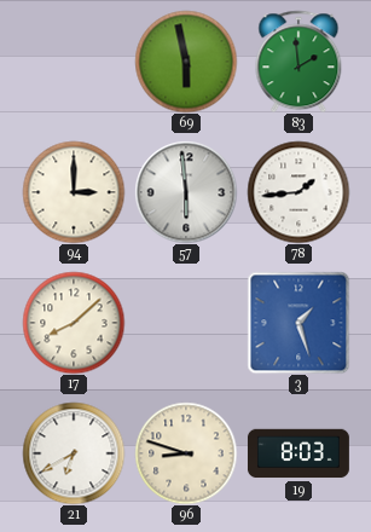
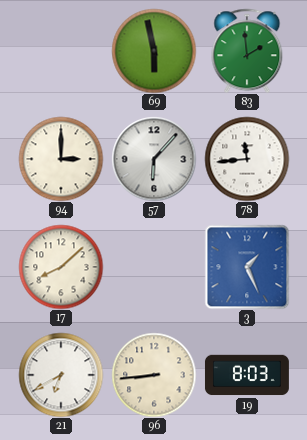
57: 5:59 -> 6:07
78: 1:44 -> 11:44
3: 1:27 -> 1:26
96: 8:48 -> 8:44
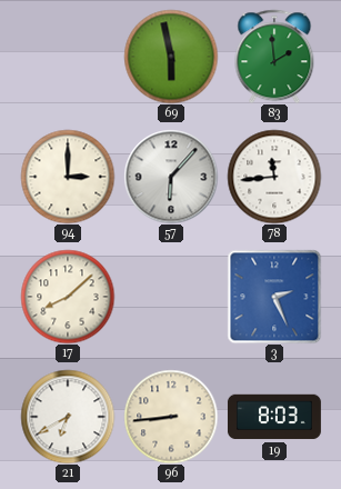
3: 1:26 -> 2:26
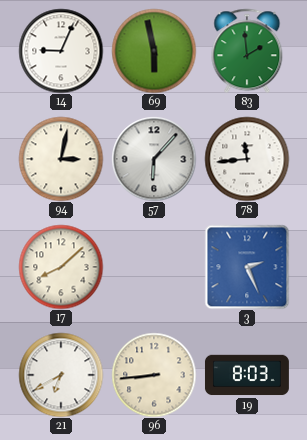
14: none -> 9:04
94: 3:00 -> 3:02
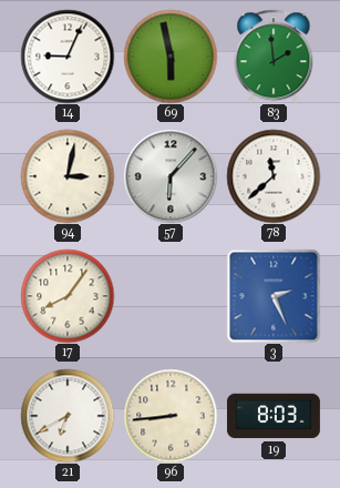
78: 11:44 -> 11:38
17: 8:08 -> 8:06
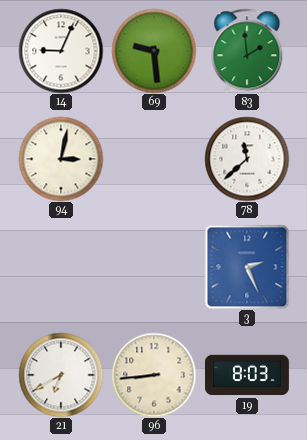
69: 5:58 -> 9:29
57: 6:07 -> none
17: 8:06 -> none
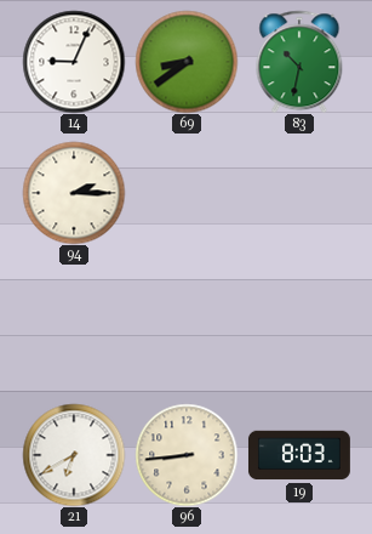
69: 9:29 -> 8:39
83: 1:59 -> 10:32
94: 3:02 -> 2:15
78: 11:38 -> none
3: 2:26 -> none
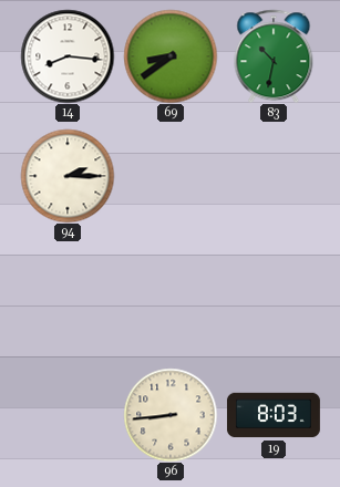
14: 9:04 -> 8:16
21: 6:40 -> none
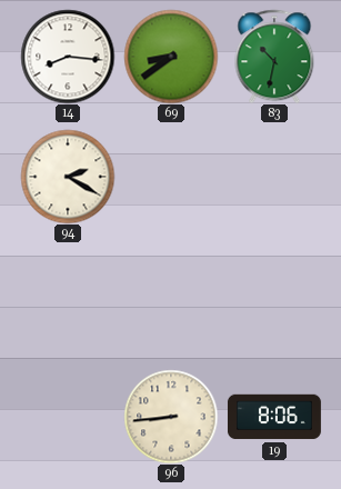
94: 2:15 -> 2:20
19: 8:03 -> 8:06
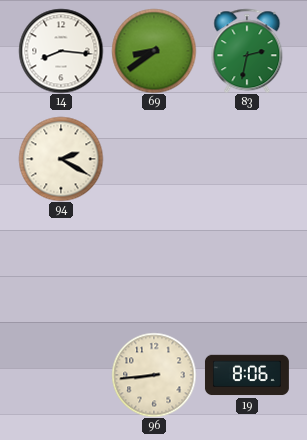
83: 10:32 -> 2:32
